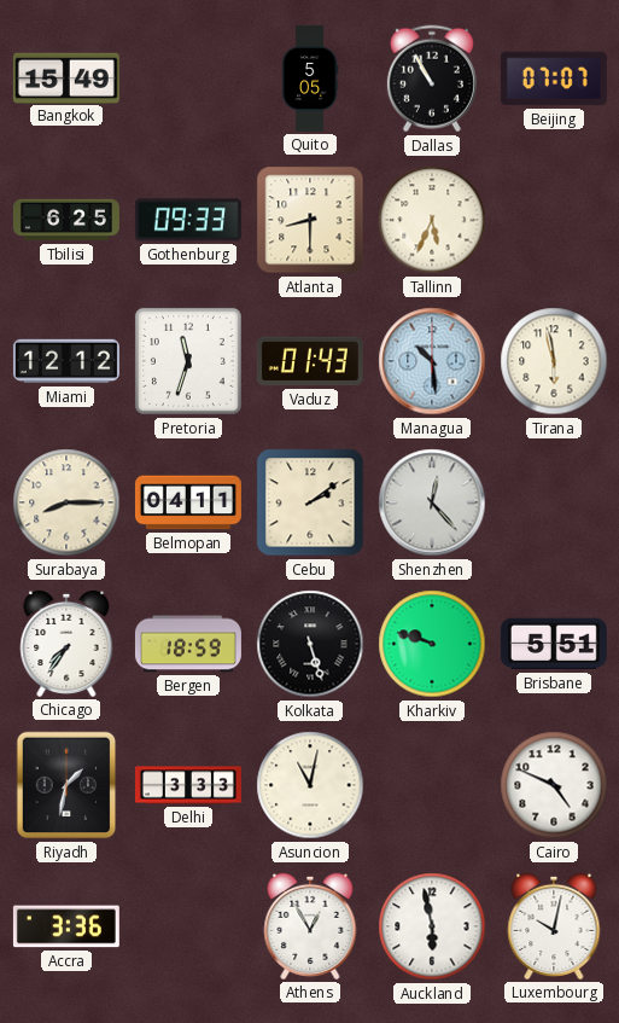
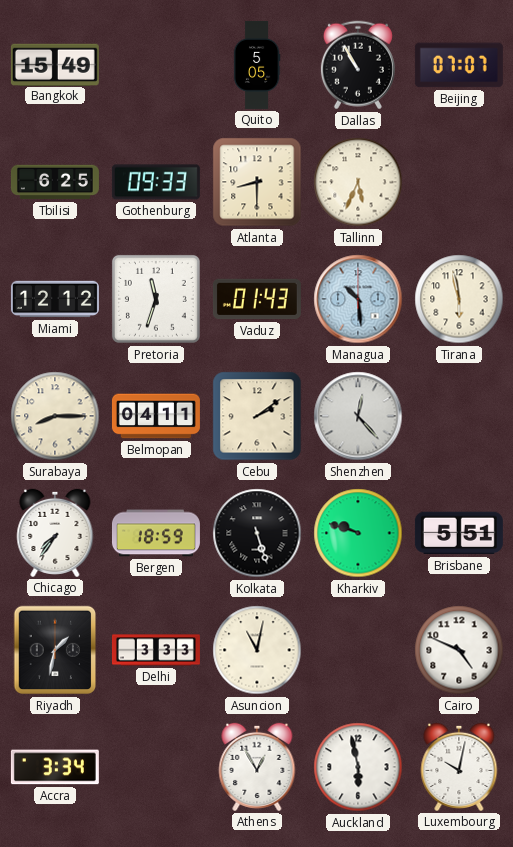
Accra: 3:36 -> 3:34
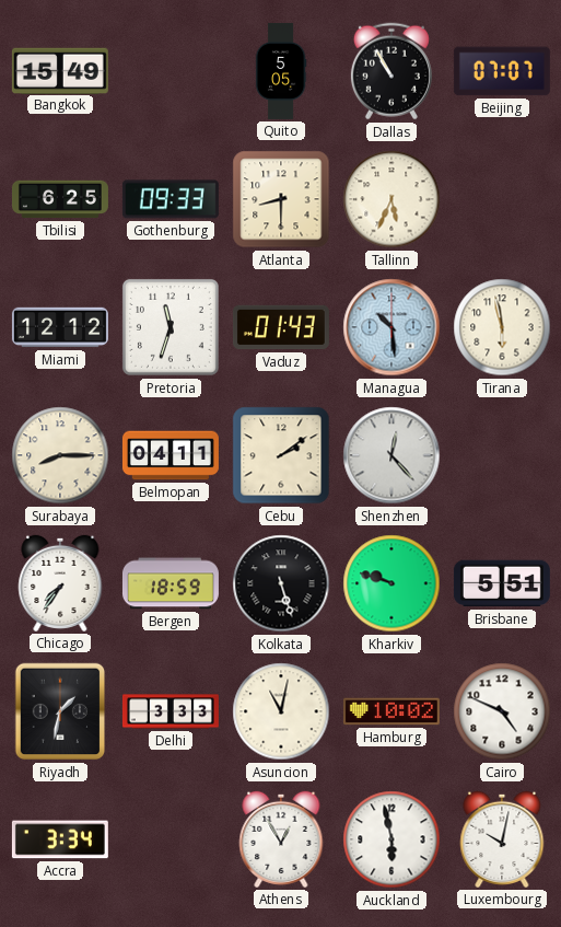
Hamburg: none -> 10:02
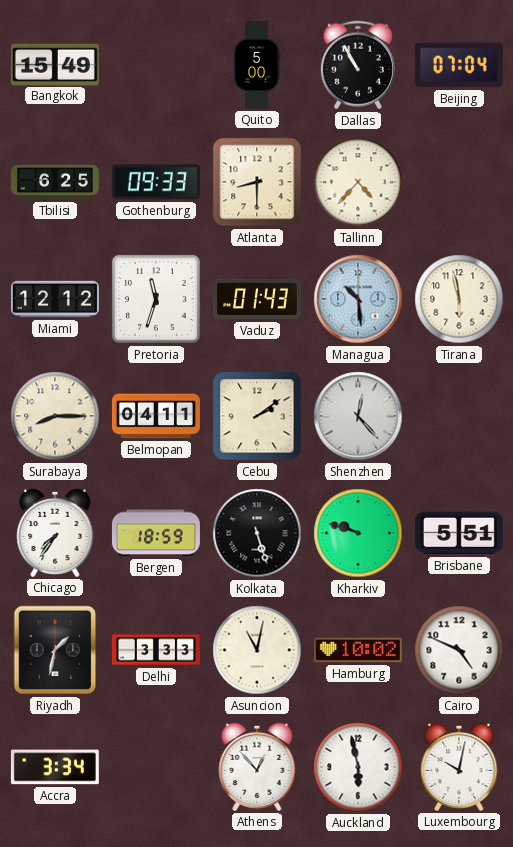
Quito: 5:05 -> 5:00
Beijing: 07:07 -> 07:04
Tallinn: 5:34 -> 4:37
Athens: 12:55 -> 12:53
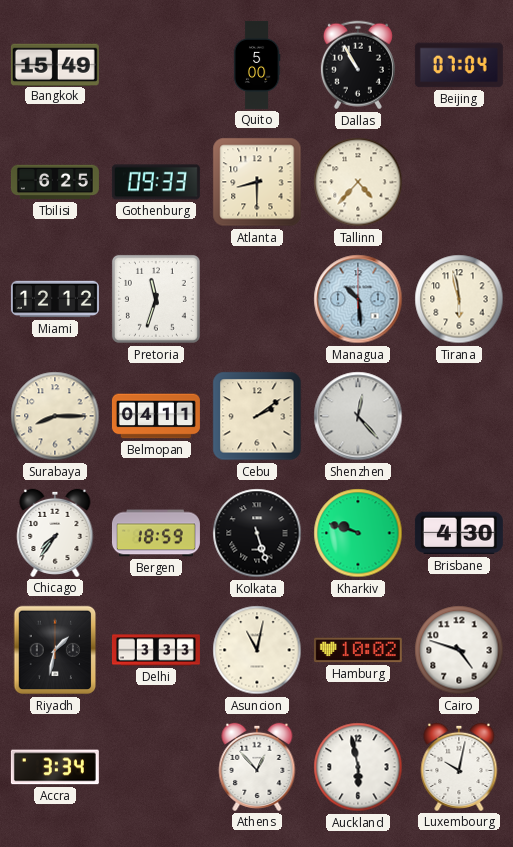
Vaduz: 01:43 -> none
Brisbane: 5:51 -> 4:30
Cairo: 4:49 -> 4:48
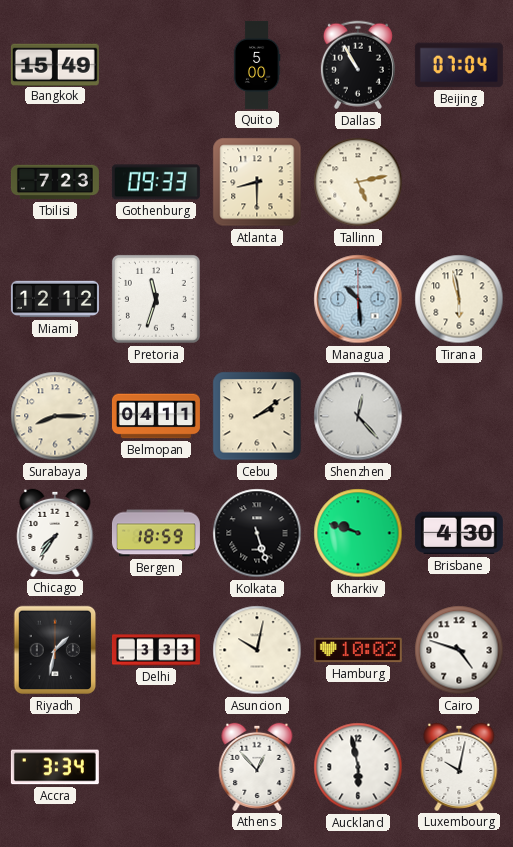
Tbilisi: 6:25 -> 7:23
Tallinn: 4:37 -> 5:13
Asuncion: 11:02 -> 10:02
